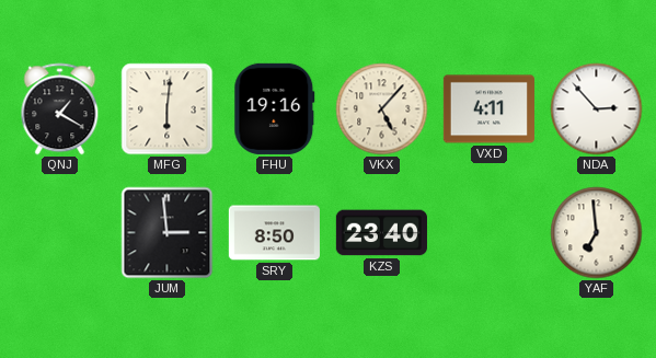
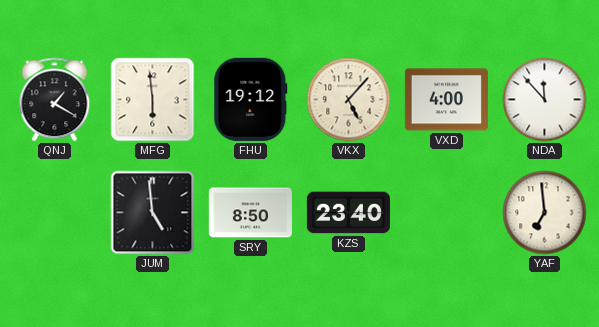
MFG: 6:01 -> 5:59
FHU: 19:16 -> 19:12
VXD: 4:11 -> 4:00
NDA: 2:53 -> 11:53
JUM: 2:59 -> 4:59
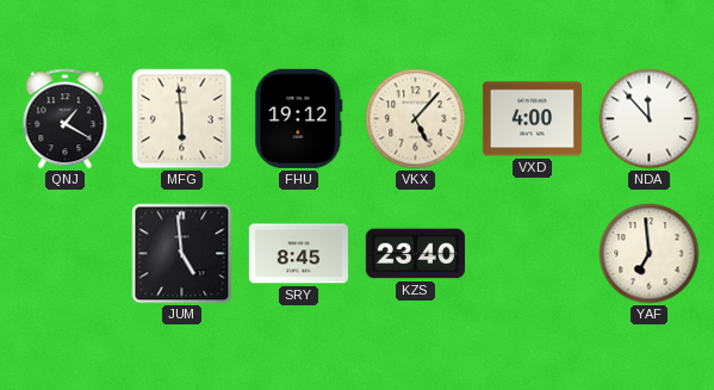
SRY: 8:50 -> 8:45
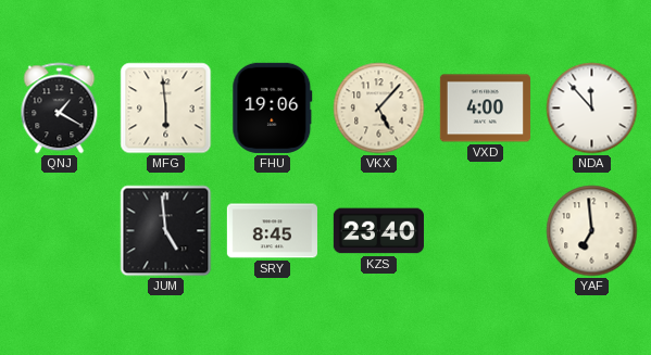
FHU: 19:12 -> 19:06
